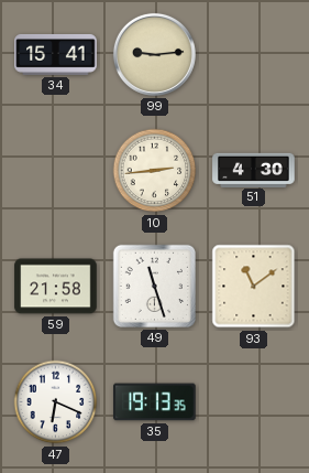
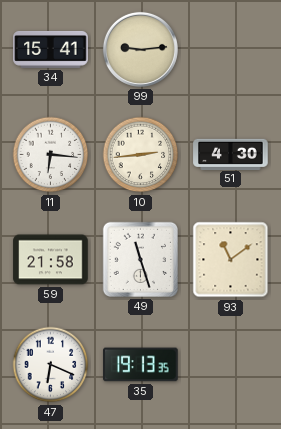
11: none -> 6:16
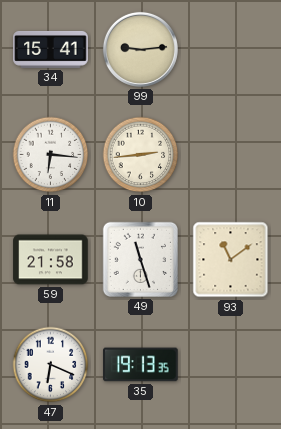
51: 4:30 -> none
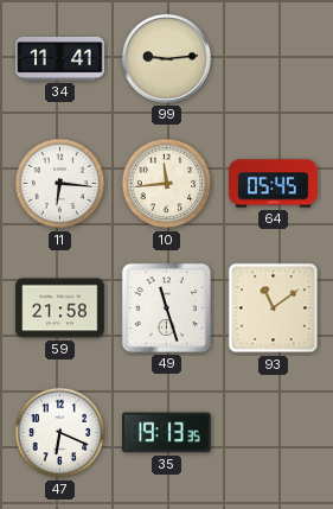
34: 15:41 -> 11:41
10: 2:44 -> 11:44
64: none -> 05:45
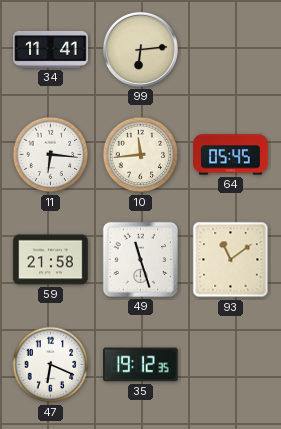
99: 9:14 -> 6:14
35: 19:13 -> 19:12
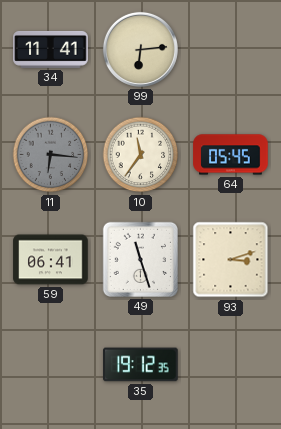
11 dial: white -> grey
10: 11:44 -> 11:36
59: 21:58 -> 06:41
93: 11:09 -> 3:12
47: 6:19 -> none
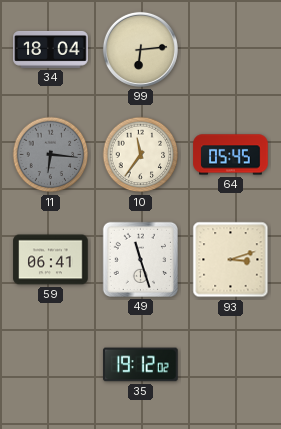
34: 11:41 -> 18:04
35: 19:12:35 -> 19:12:02
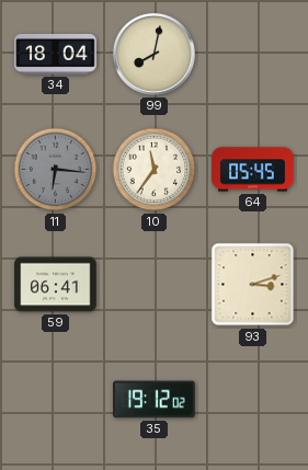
99: 6:14 -> 8:02
49: 11:27 -> none
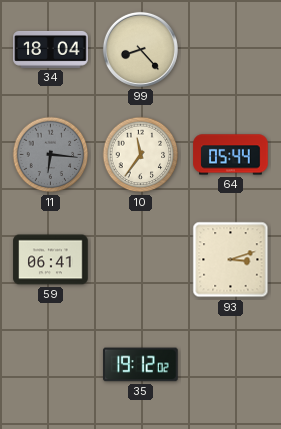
99: 8:02 -> 8:23
64: 05:45 -> 05:44
